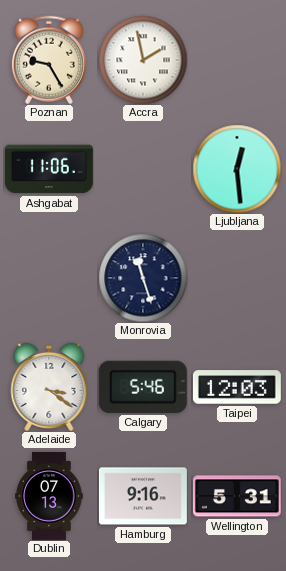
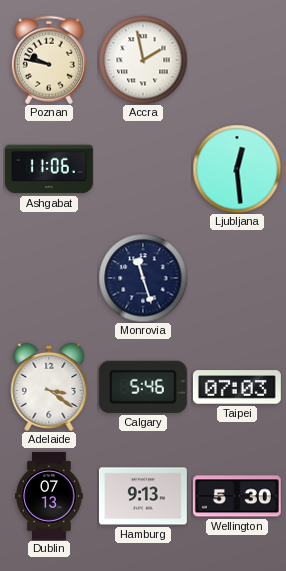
Poznan: 9:25 -> 9:47
Taipei: 12:03 -> 07:03
Hamburg: 9:16 -> 9:13
Wellington: 5:31 -> 5:30
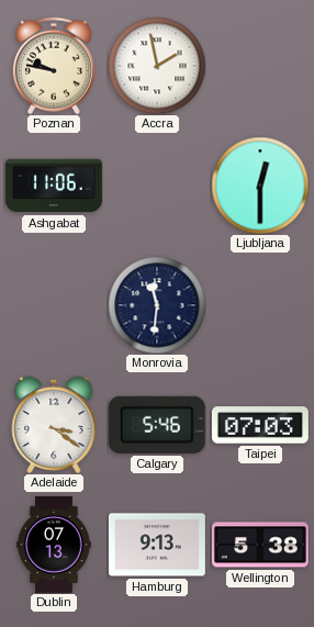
Ljubljana: 12:29 -> 12:30
Monrovia: 11:27 -> 11:31
Wellington: 5:30 -> 5:38
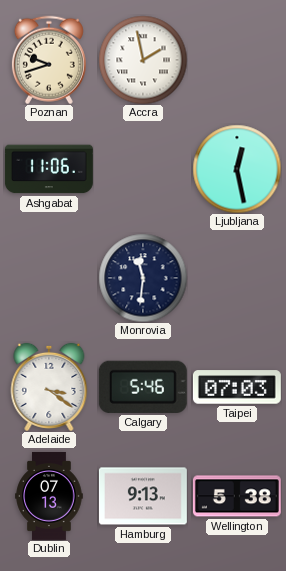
Poznan: 9:47 -> 9:42
Ljubljana: 12:30 -> 12:28
